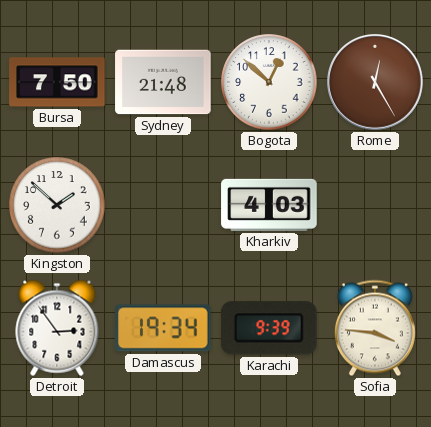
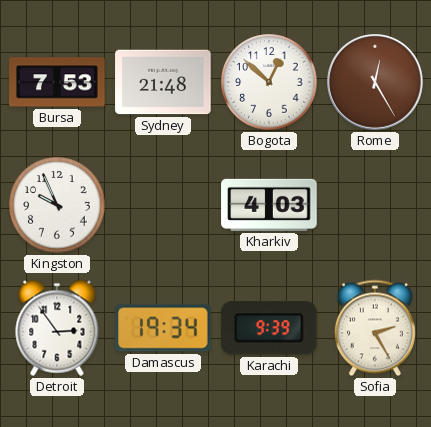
Bursa: 7:50 -> 7:53
Kingston: 1:52 -> 9:56
Sofia: 3:46 -> 2:25
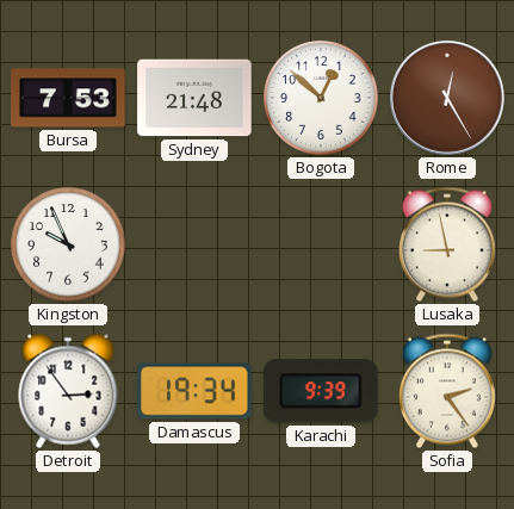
Kharkiv: 4:03 -> none
Lusaka: none -> 8:58
Sofia: 2:25 -> 2:24
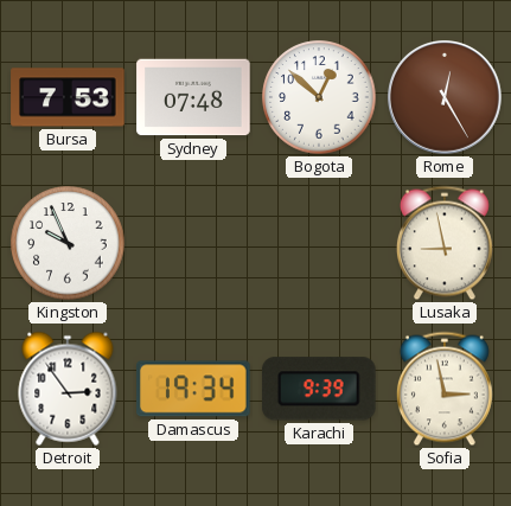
Sydney: 21:48 -> 07:48
Sofia: 2:24 -> 2:58
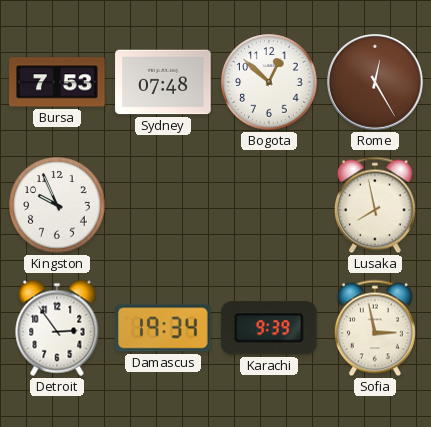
Lusaka: 8:58 -> 7:58
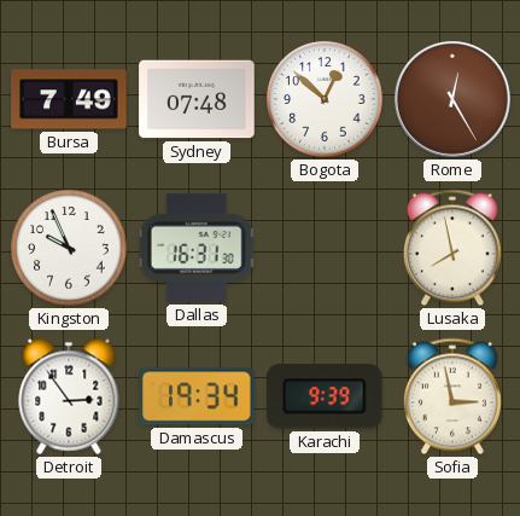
Bursa: 7:53 -> 7:49
Dallas: none -> 16:31
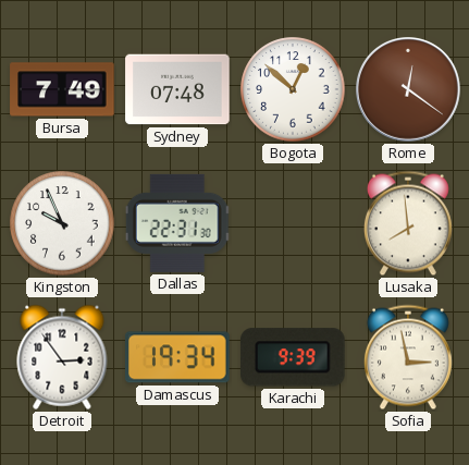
Rome: 12:25 -> 12:21
Dallas: 16:31 -> 22:31
Lusaka: 7:58 -> 7:59
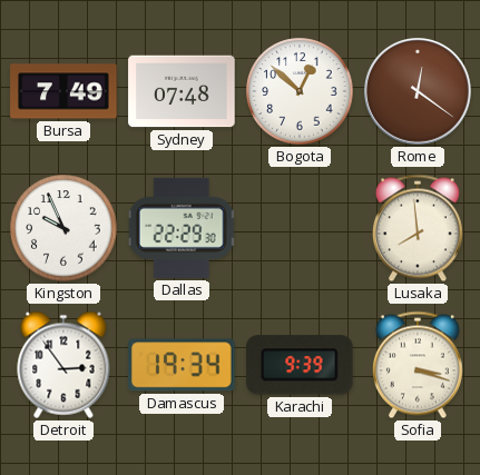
Dallas: 22:31 -> 22:29
Sofia: 2:58 -> 3:18
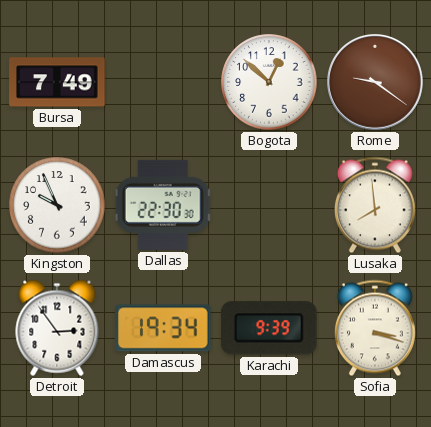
Sydney: 07:48 -> none
Rome: 12:21 -> 9:21
Dallas: 22:29 -> 22:30
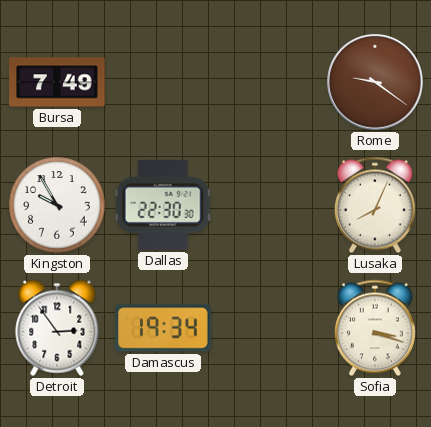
Bogota: 12:52 -> none
Kingston: 9:56 -> 9:55
Lusaka: 7:59 -> 8:04
Karachi: 9:39 -> none
